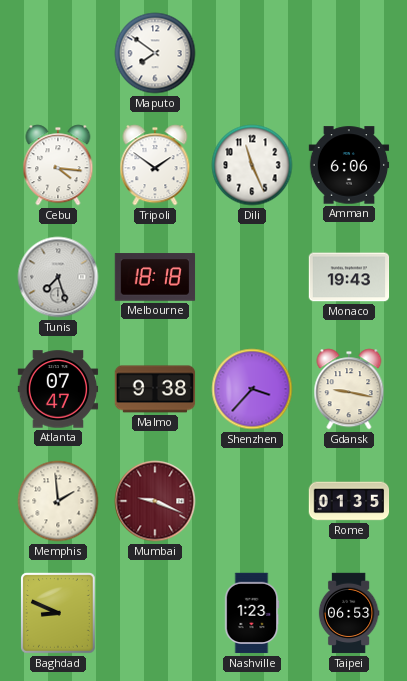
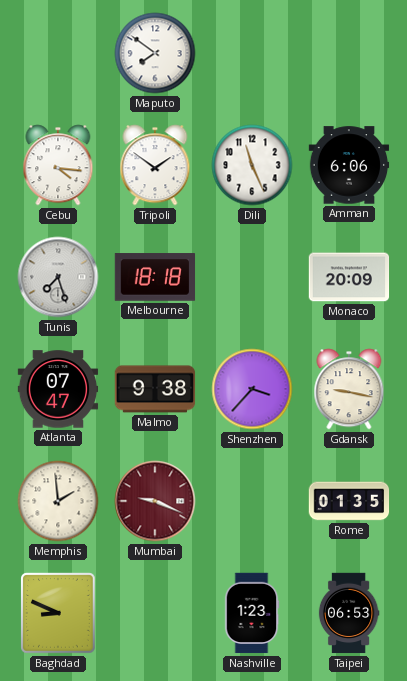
Monaco: 19:43 -> 20:09
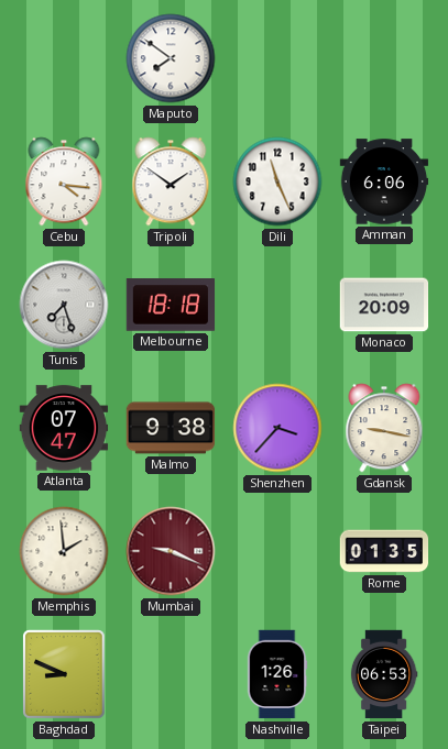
Nashville: 1:23 -> 1:26
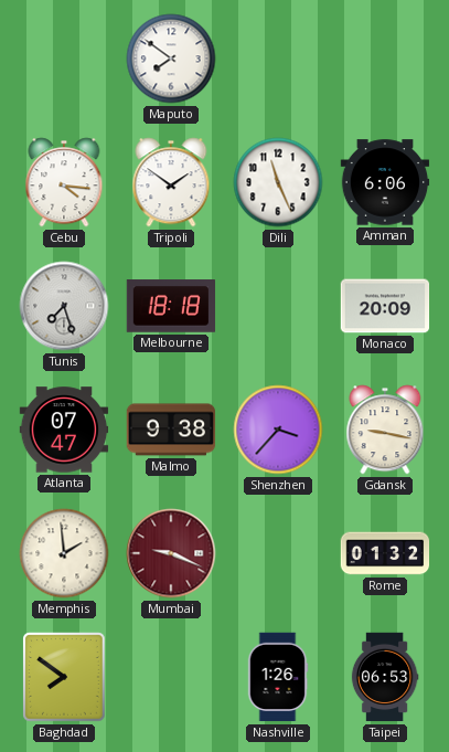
Rome: 01:35 -> 01:32
Baghdad: 8:49 -> 7:51
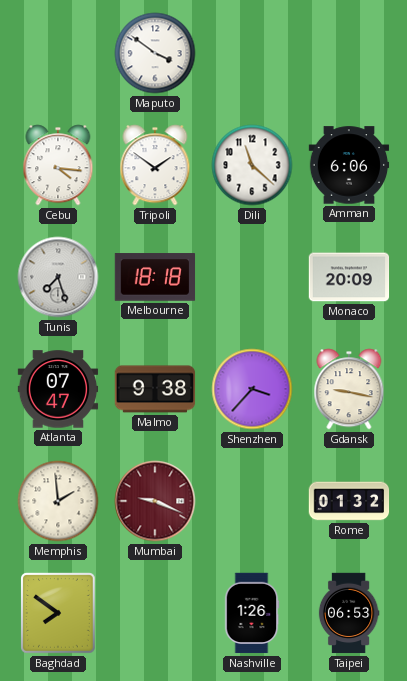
Maputo: 7:51 -> 3:51
Dili: 11:26 -> 11:22
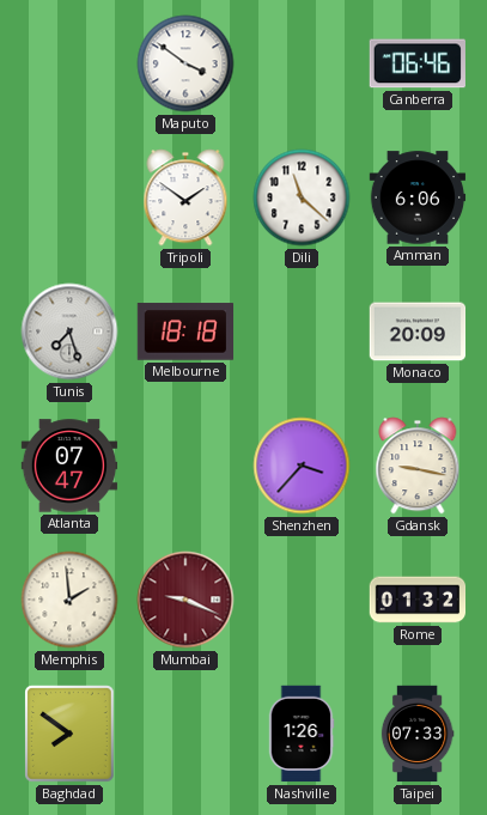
Canberra: none -> 06:46
Cebu: 4:16 -> none
Malmo: 9:38 -> none
Taipei: 06:53 -> 07:33
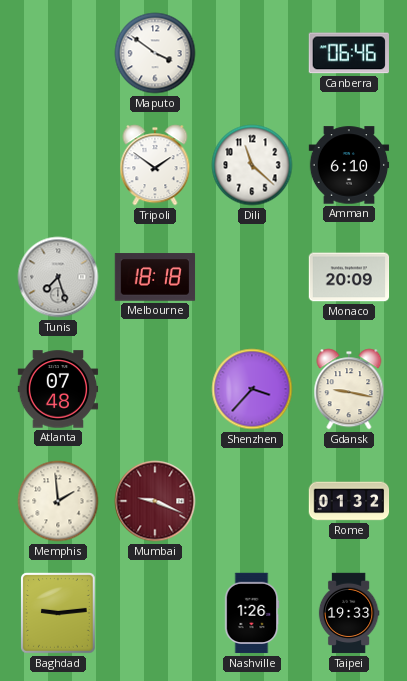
Amman: 6:06 -> 6:10
Atlanta: 07:47 -> 07:48
Baghdad: 7:51 -> 9:14
Taipei: 07:33 -> 19:33
